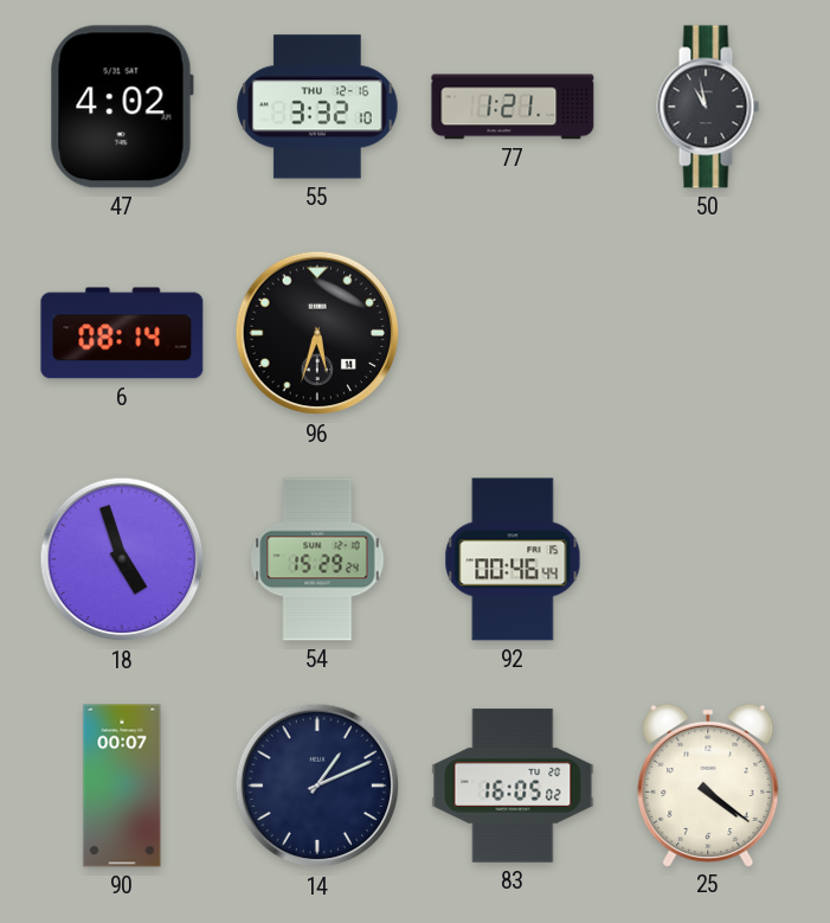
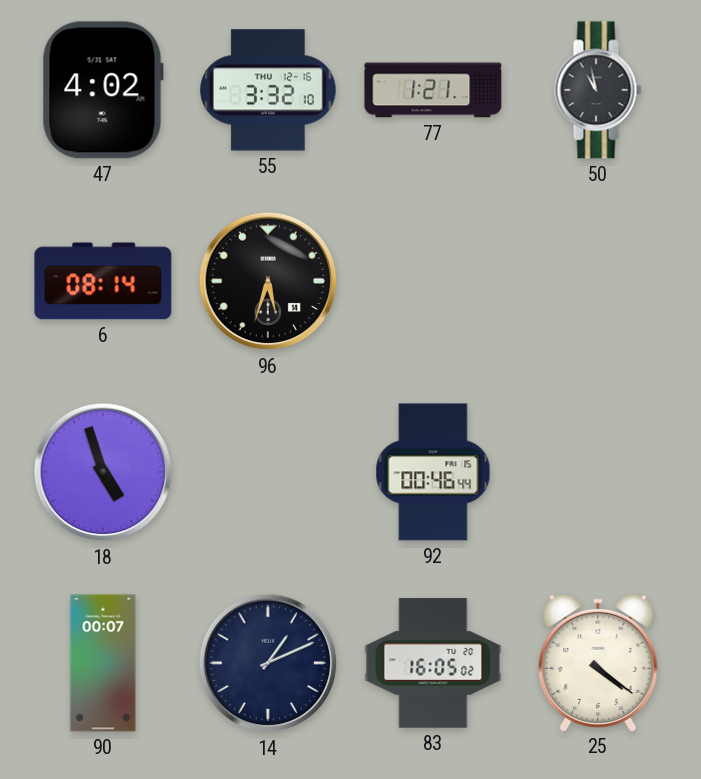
54: 15:29 -> none
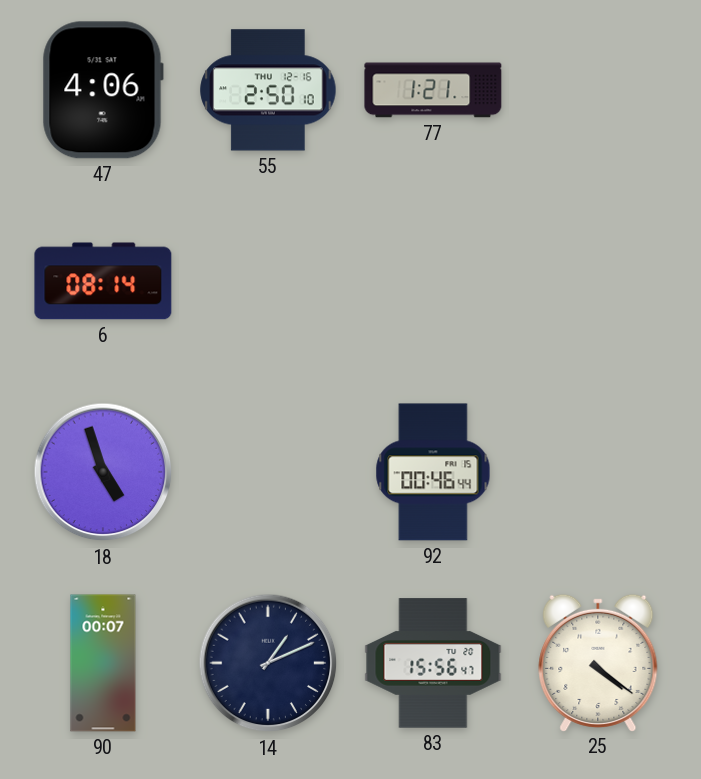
47: 4:02 -> 4:06
55: 3:32 -> 2:50
50: 10:58 -> none
96: 5:33 -> none
83: 16:05 -> 15:56
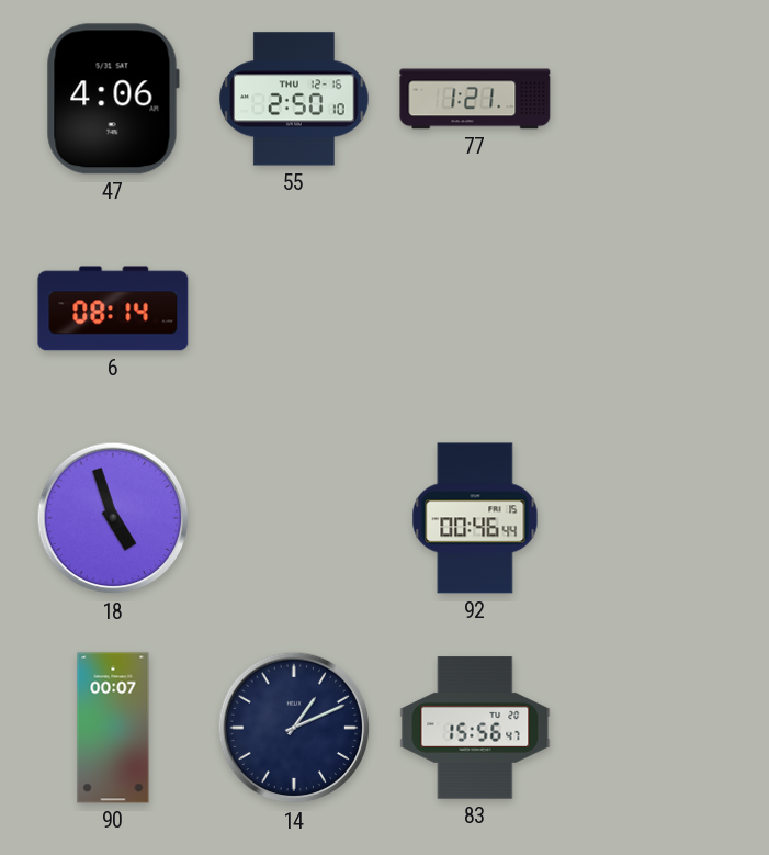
25: 4:21 -> none
